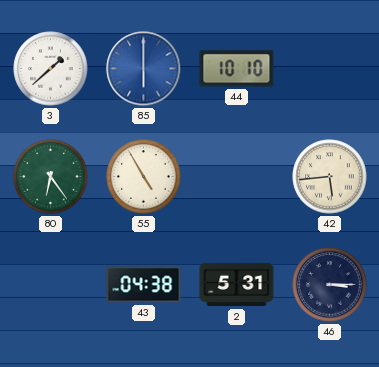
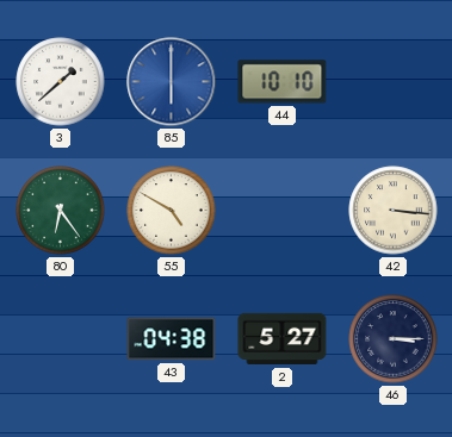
55: 4:55 -> 4:50
42: 5:44 -> 3:16
2: 5:31 -> 5:27
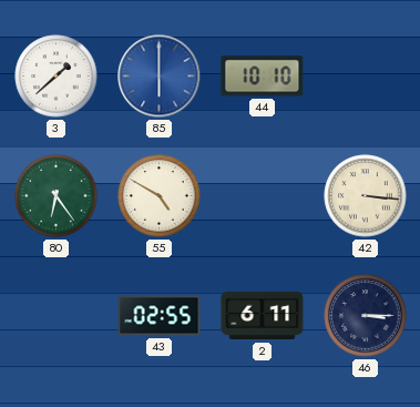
43: 04:38 -> 02:55
2: 5:27 -> 6:11
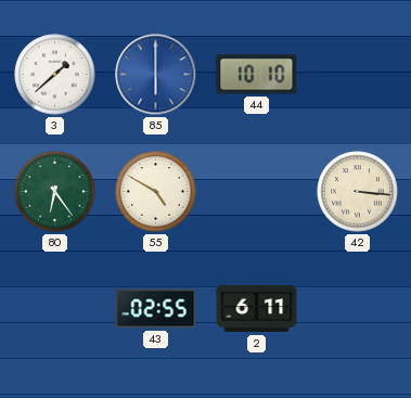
46: 3:15 -> none
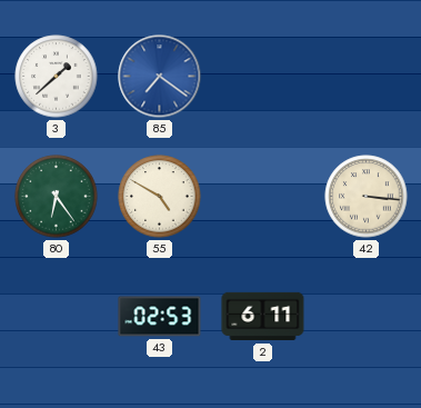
85: 6:00 -> 7:21
44: 10:10 -> none
43: 02:55 -> 02:53
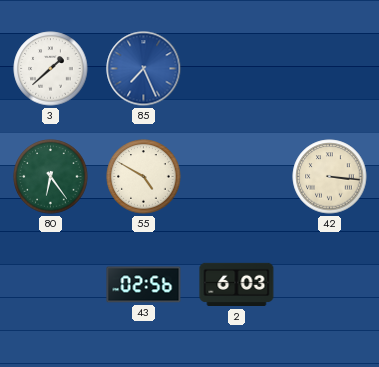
85: 7:21 -> 7:26
43: 02:53 -> 02:56
2: 6:11 -> 6:03
